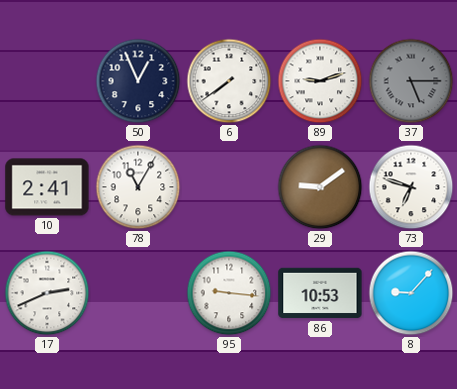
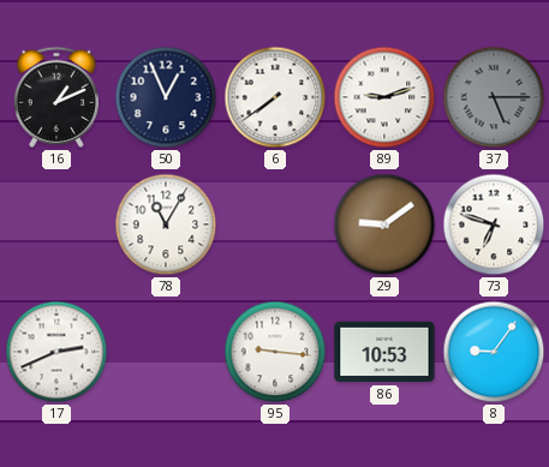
16: none -> 1:11
10: 2:41 -> none
8: 9:07 -> 9:06
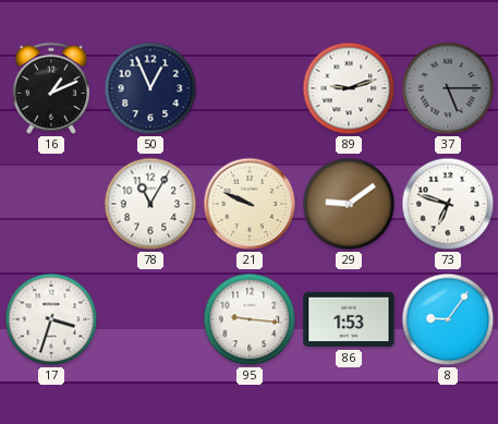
6: 7:39 -> none
21: none -> 9:49
17: 2:41 -> 3:33
86: 10:53 -> 1:53
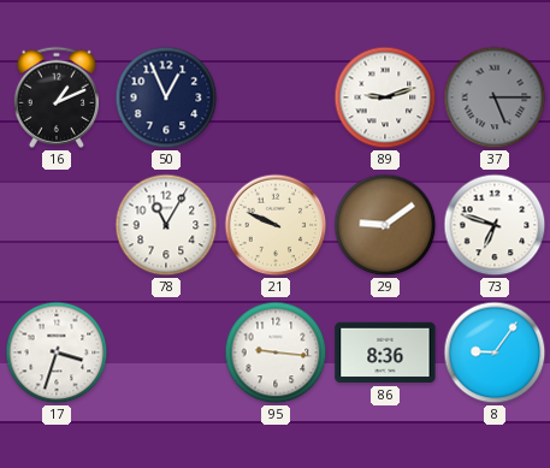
86: 1:53 -> 8:36
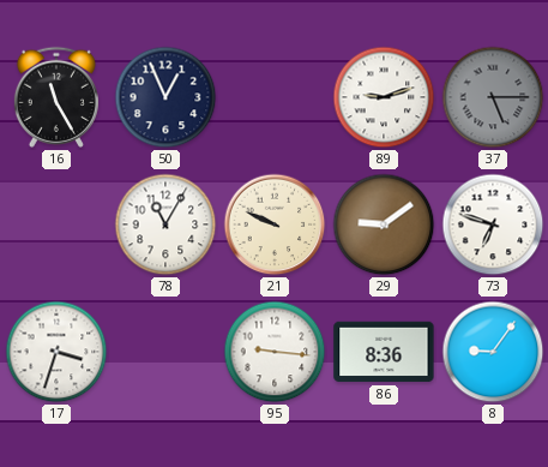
16: 1:11 -> 11:25
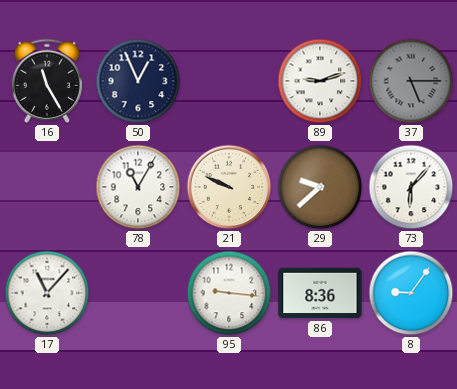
29: 9:09 -> 9:38
73: 6:48 -> 6:07
17: 3:33 -> 11:07
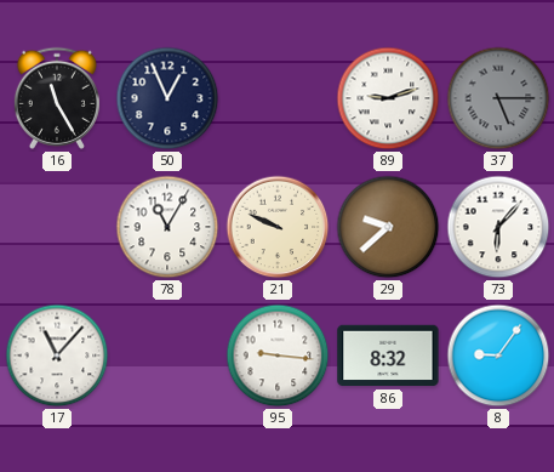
86: 8:36 -> 8:32
